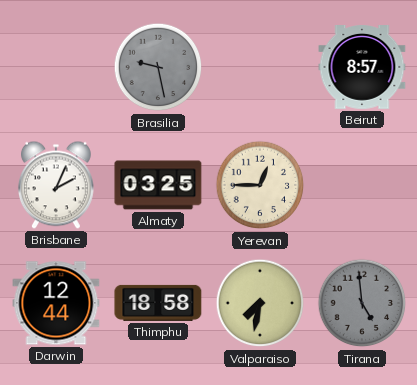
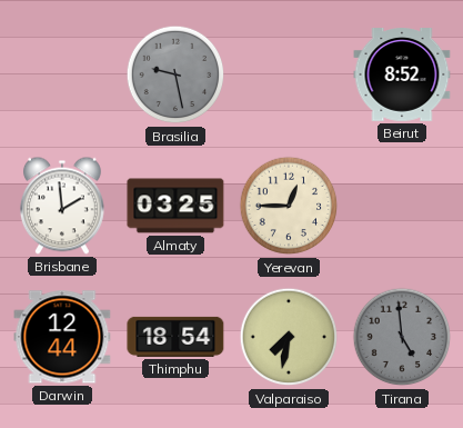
Beirut: 8:57 -> 8:52
Brisbane: 2:04 -> 1:59
Thimphu: 18:58 -> 18:54
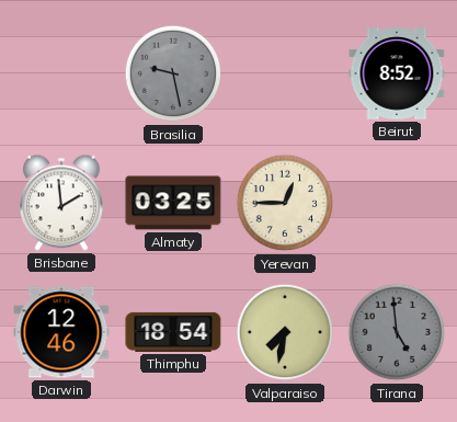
Darwin: 12:44 -> 12:46
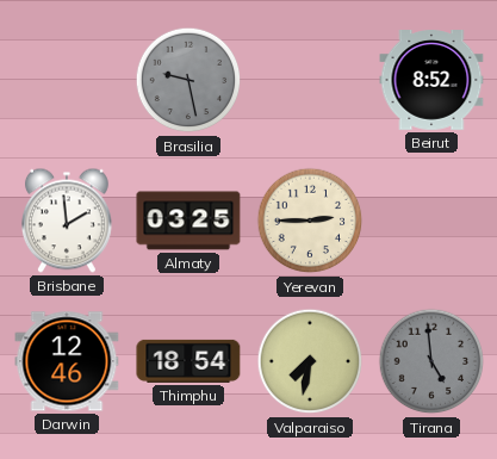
Yerevan: 12:45 -> 2:45
